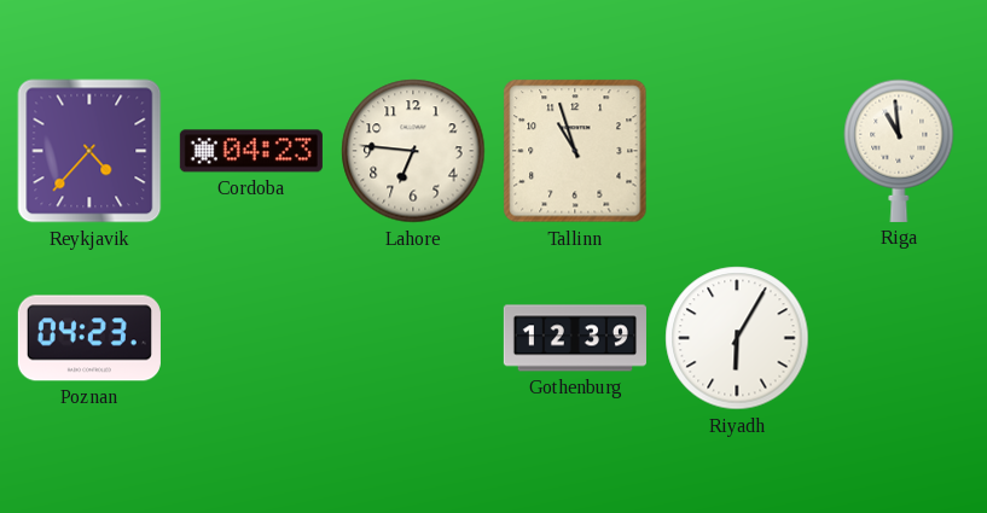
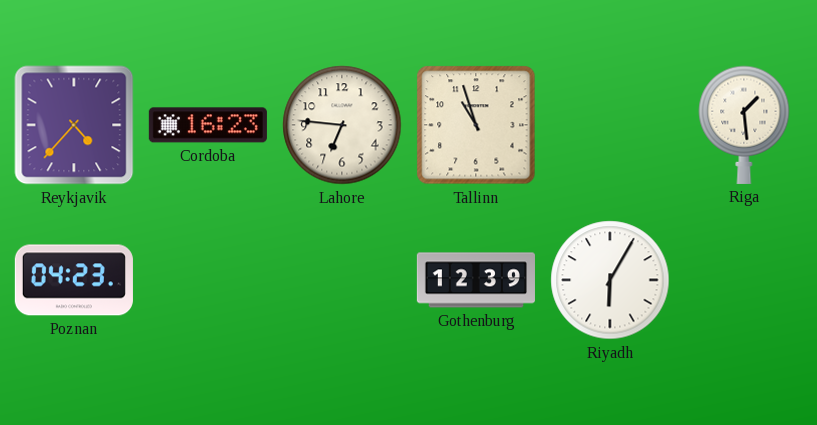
Cordoba: 04:23 -> 16:23
Riga: 10:59 -> 1:29
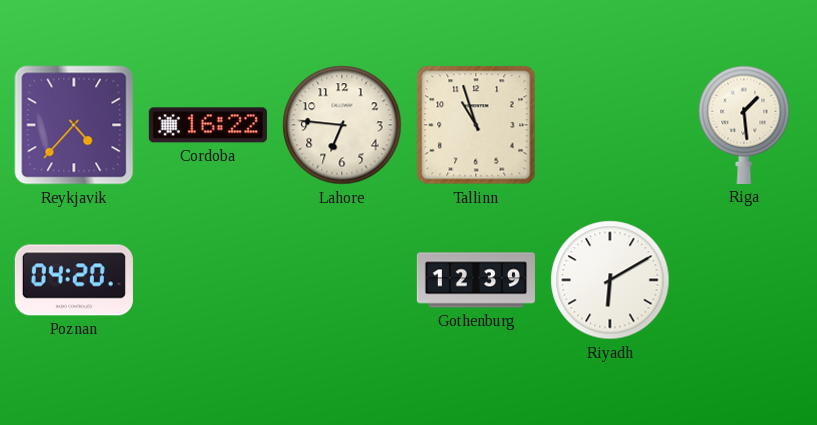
Cordoba: 16:23 -> 16:22
Poznan: 04:23 -> 04:20
Riyadh: 6:05 -> 6:10
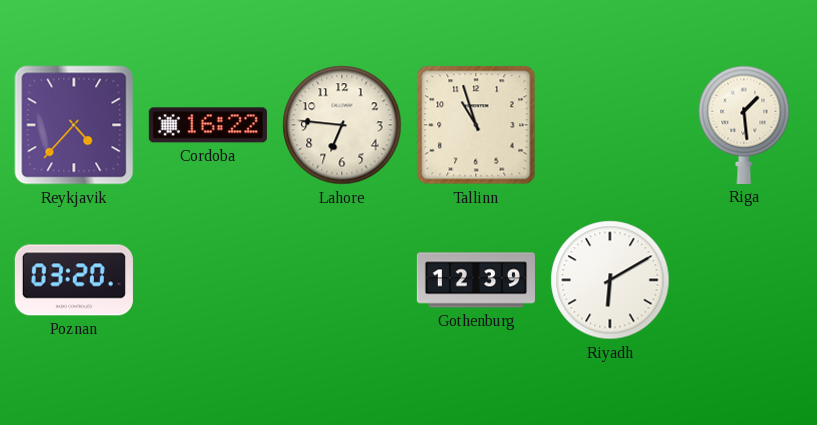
Poznan: 04:20 -> 03:20
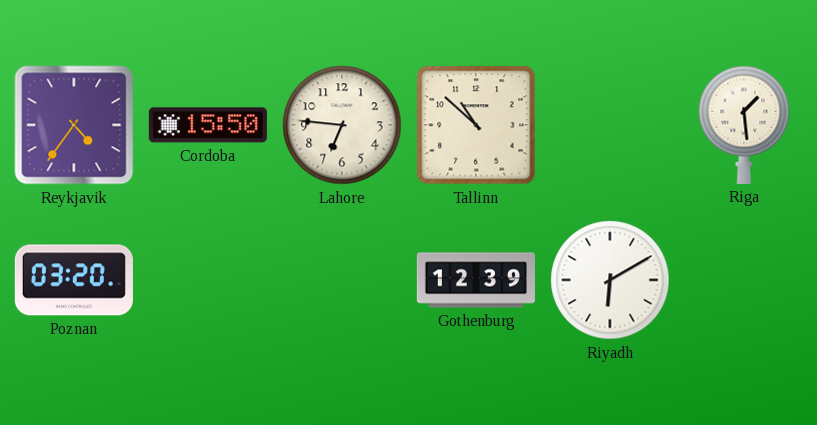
Reykjavik: 4:37 -> 4:36
Cordoba: 16:22 -> 15:50
Tallinn: 10:57 -> 10:52
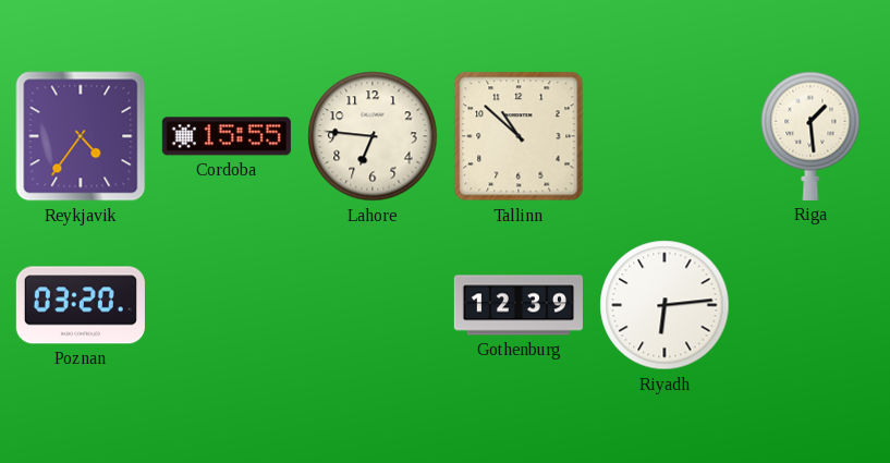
Cordoba: 15:50 -> 15:55
Riyadh: 6:10 -> 6:14
